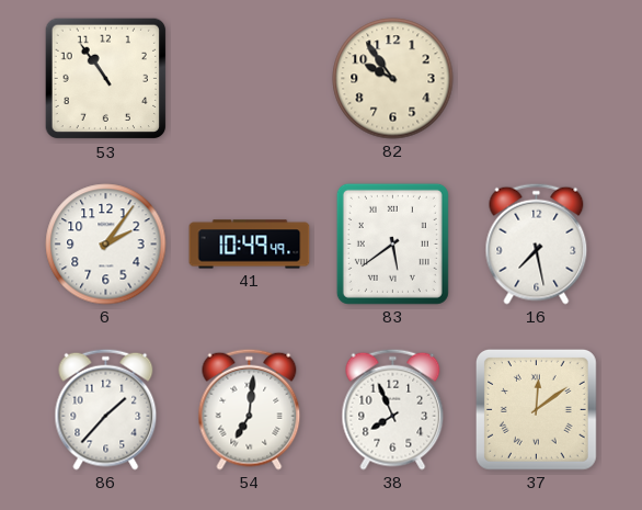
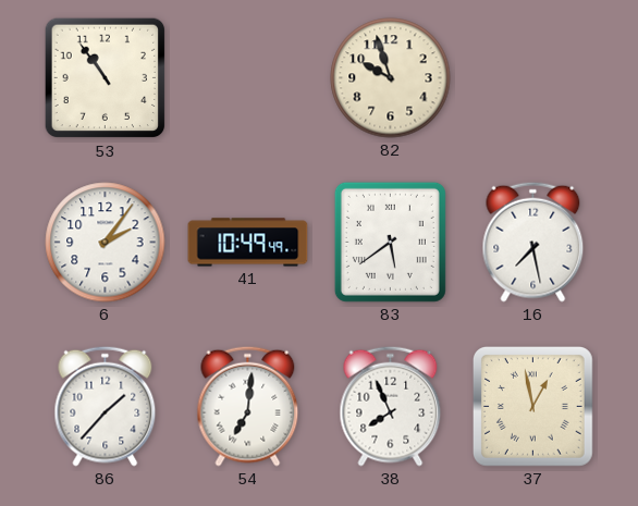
82: 9:54 -> 9:57
37: 12:09 -> 12:58
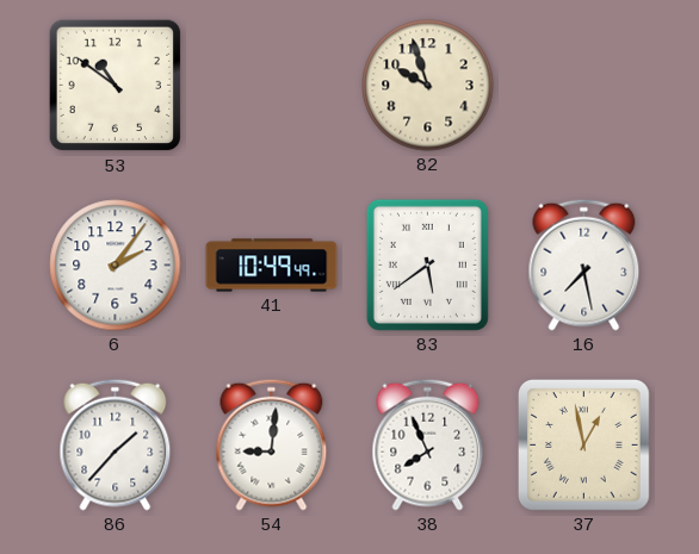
53: 10:54 -> 10:51
54: 7:01 -> 9:01
